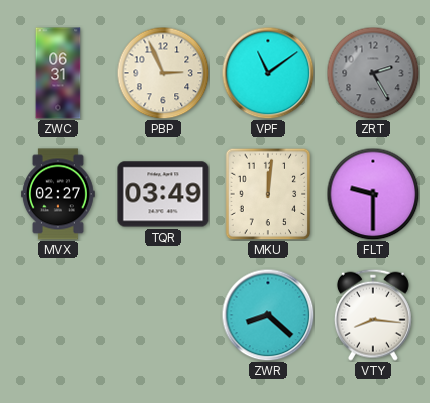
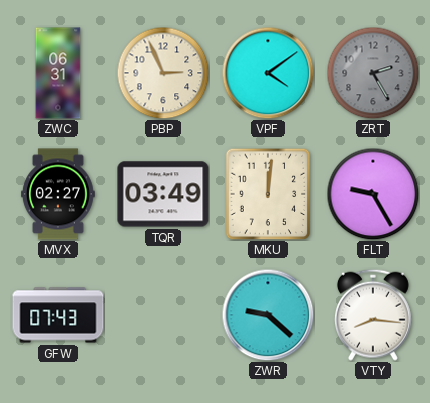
VPF: 11:09 -> 4:09
FLT: 9:30 -> 9:25
GFW: none -> 07:43
ZWR: 8:22 -> 9:22
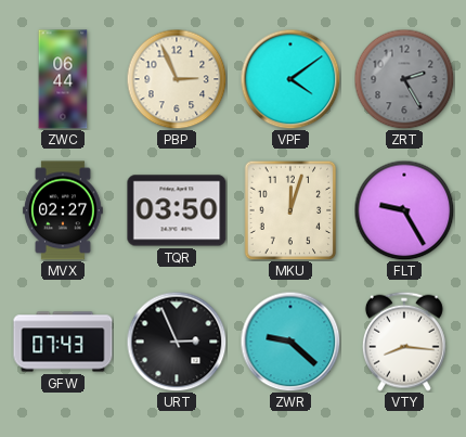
ZWC: 06:31 -> 06:44
TQR: 03:49 -> 03:50
MKU: 12:01 -> 12:03
URT: none -> 2:56
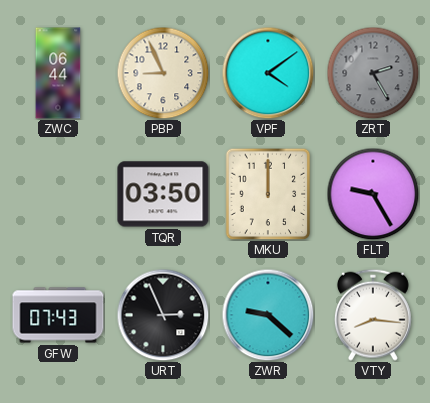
PBP: 2:56 -> 8:56
MVX: 02:27 -> none
MKU: 12:03 -> 12:00
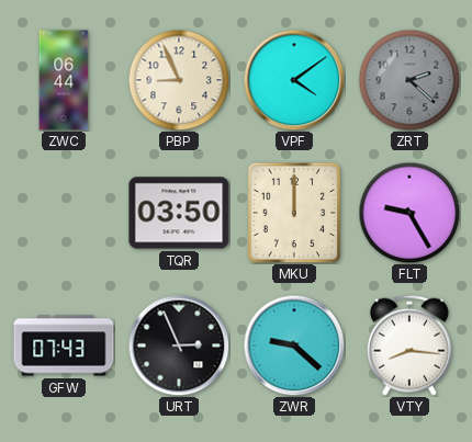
ZRT: 2:25 -> 2:22
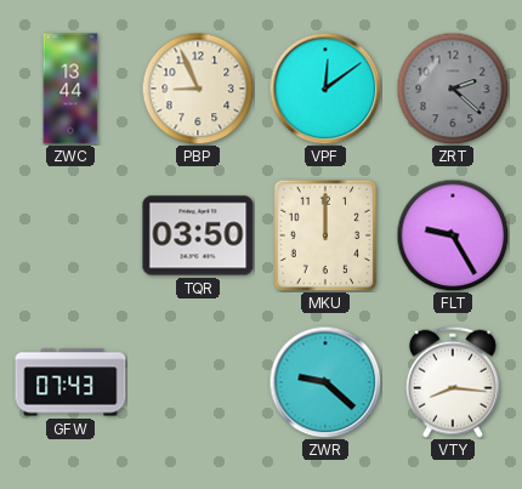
ZWC: 06:44 -> 13:44
VPF: 4:09 -> 12:09
URT: 2:56 -> none
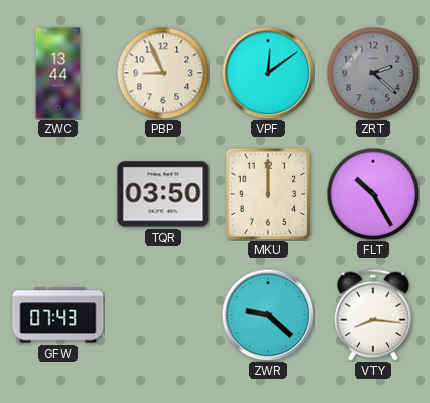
FLT: 9:25 -> 10:25
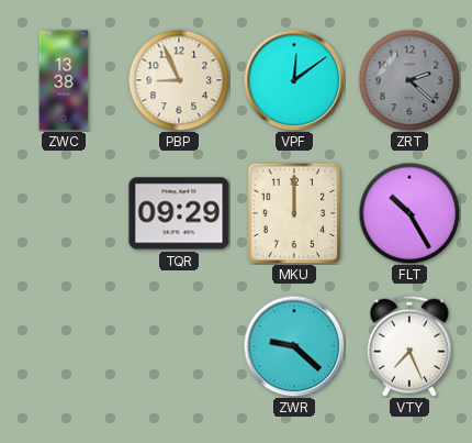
ZWC: 13:44 -> 13:38
TQR: 03:50 -> 09:29
GFW: 07:43 -> none
VTY: 8:16 -> 7:26
